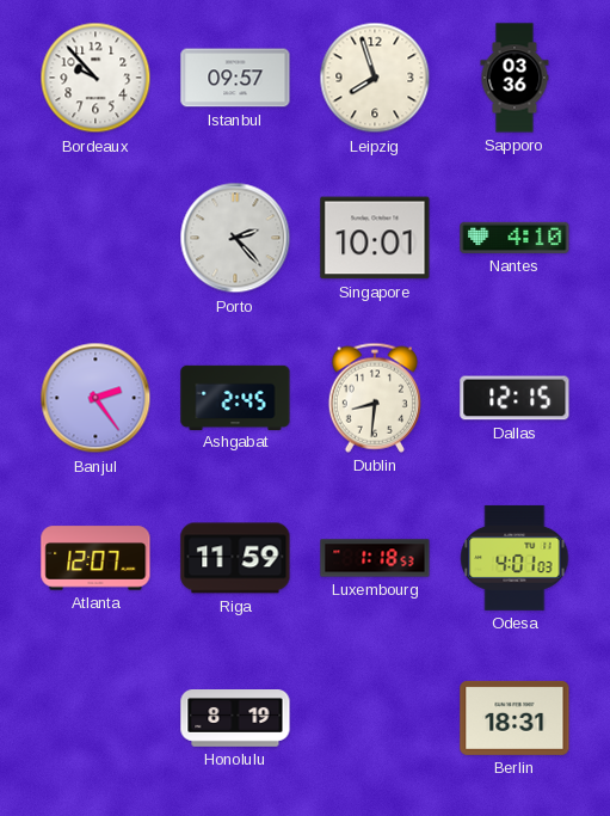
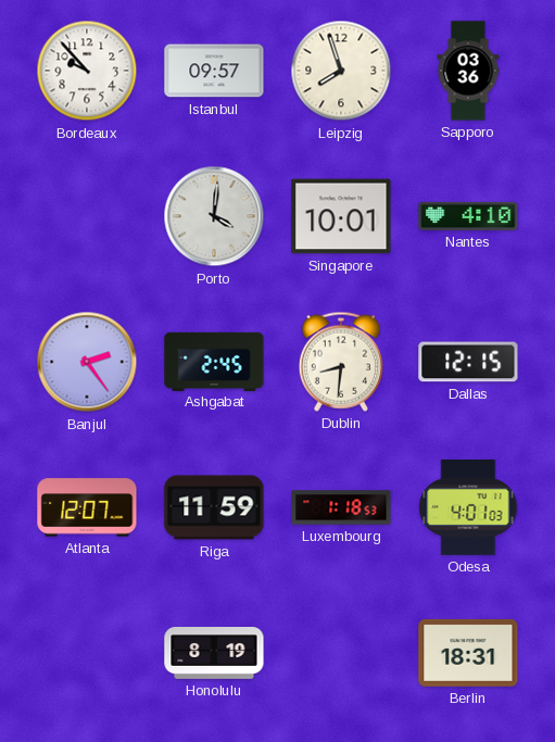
Porto: 2:23 -> 4:01
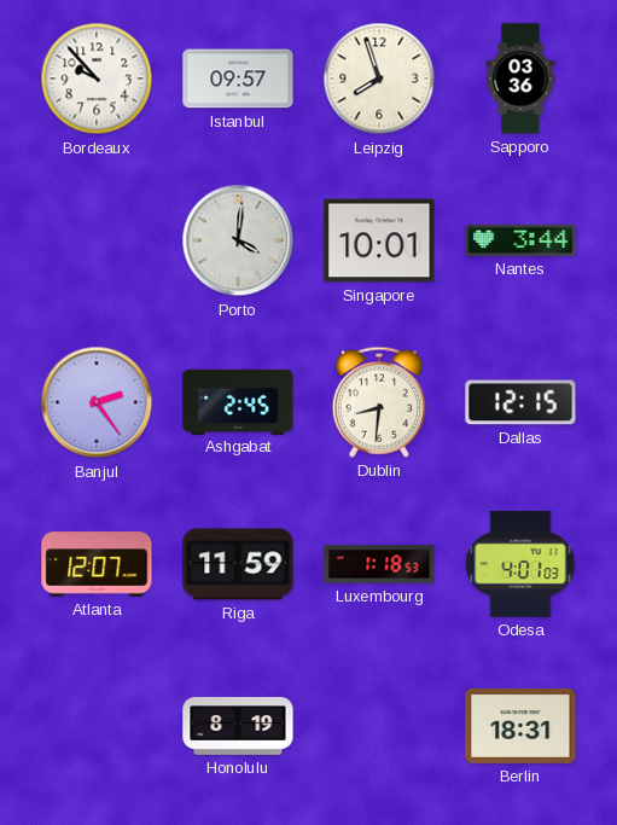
Nantes: 4:10 -> 3:44
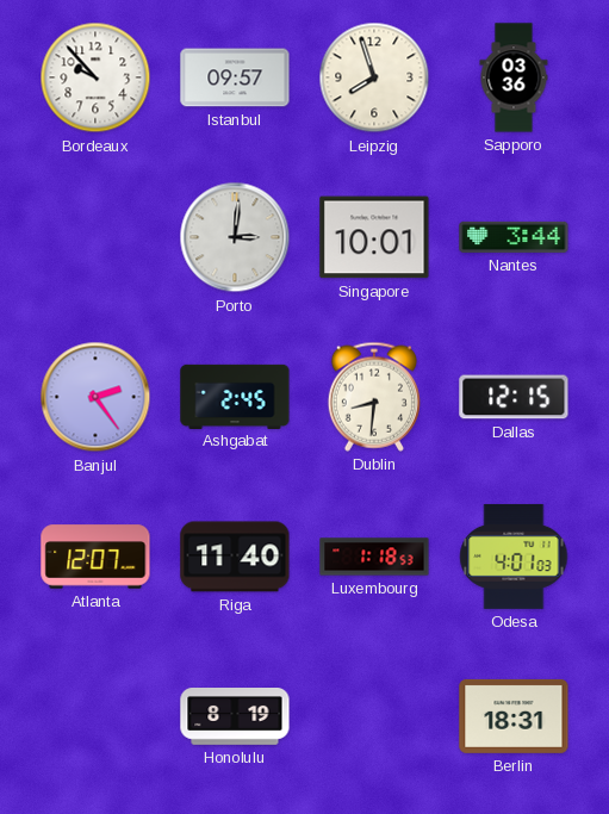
Porto: 4:01 -> 3:01
Riga: 11:59 -> 11:40
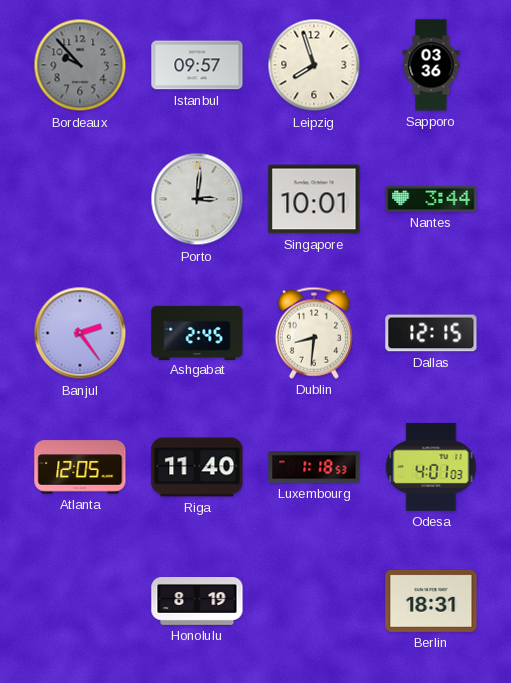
Bordeaux dial: white -> grey
Atlanta: 12:07 -> 12:05
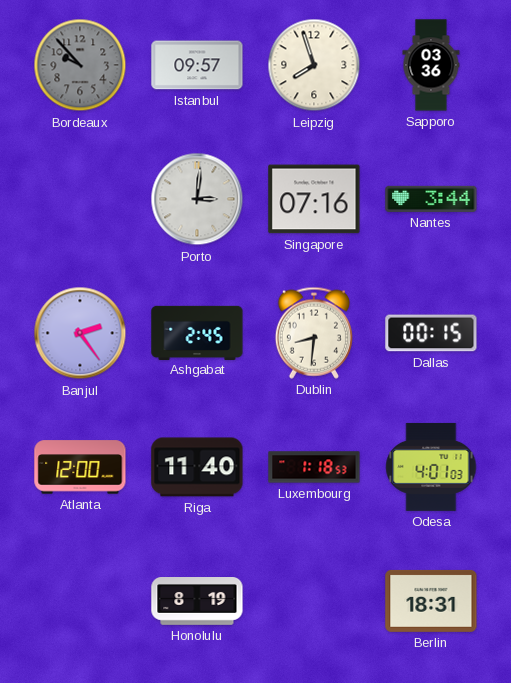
Singapore: 10:01 -> 07:16
Dallas: 12:15 -> 00:15
Atlanta: 12:05 -> 12:00
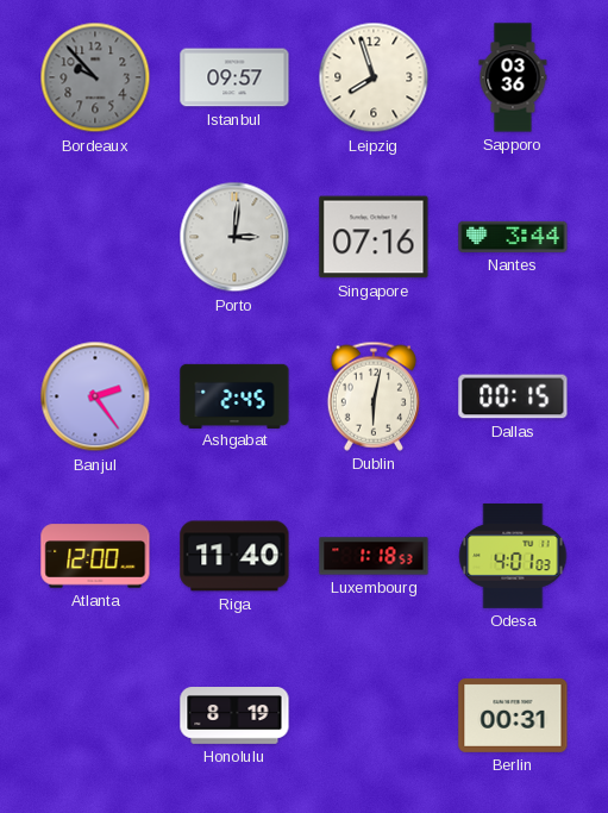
Dublin: 8:31 -> 6:02
Berlin: 18:31 -> 00:31
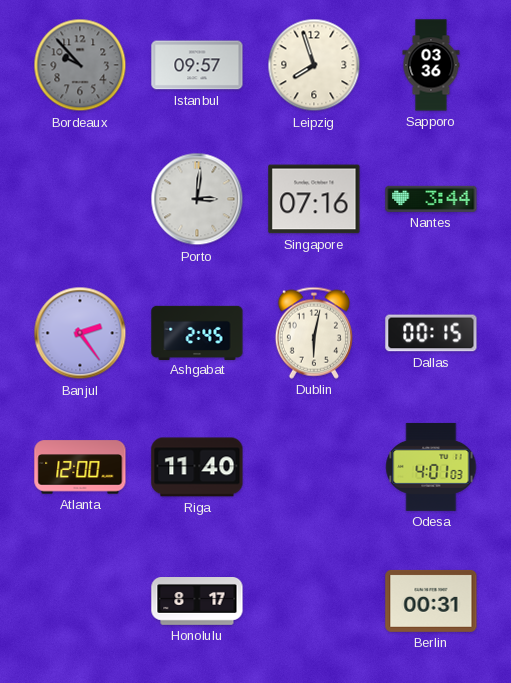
Luxembourg: 1:18 -> none
Honolulu: 8:19 -> 8:17
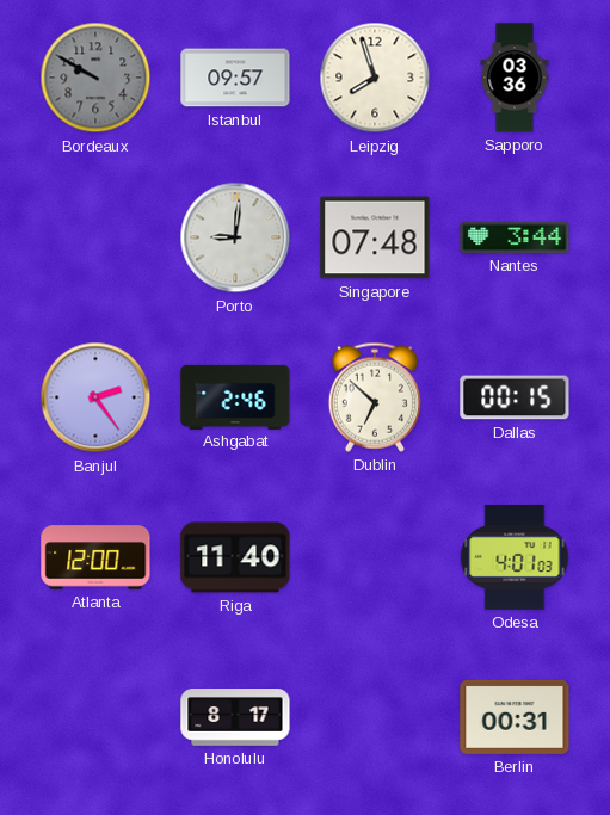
Bordeaux: 9:53 -> 9:50
Porto: 3:01 -> 9:01
Singapore: 07:16 -> 07:48
Ashgabat: 2:45 -> 2:46
Dublin: 6:02 -> 6:52
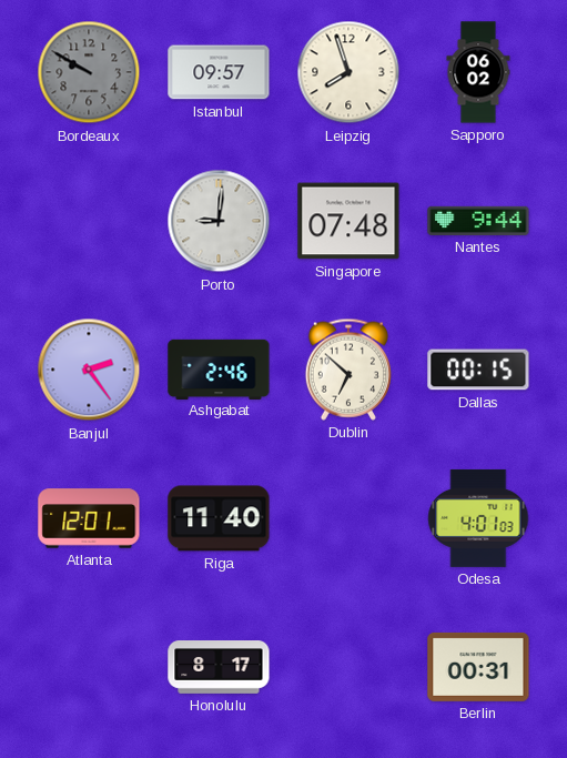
Sapporo: 03:36 -> 06:02
Nantes: 3:44 -> 9:44
Atlanta: 12:00 -> 12:01
